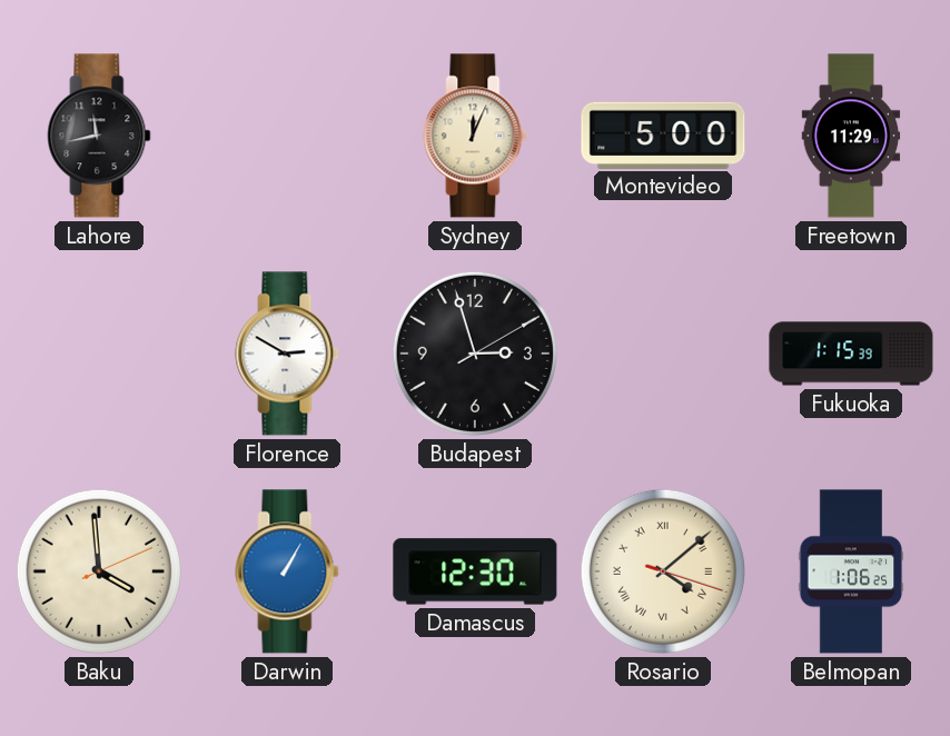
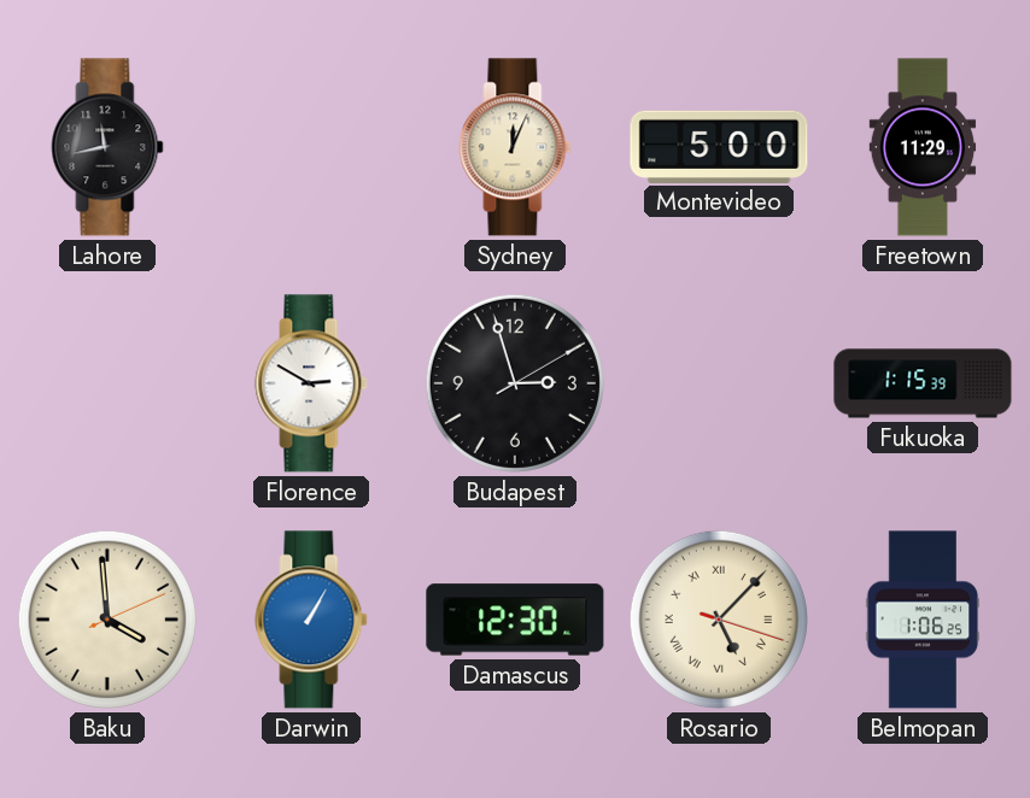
Rosario: 4:08 -> 5:07
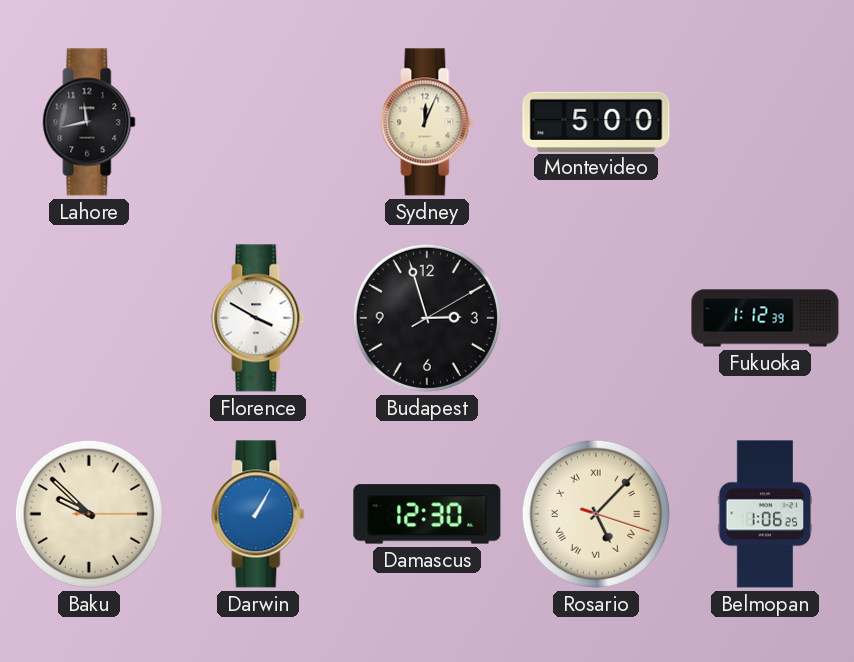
Freetown: 11:29 -> none
Florence: 2:50 -> 3:50
Fukuoka: 1:15 -> 1:12
Baku: 3:59 -> 9:52
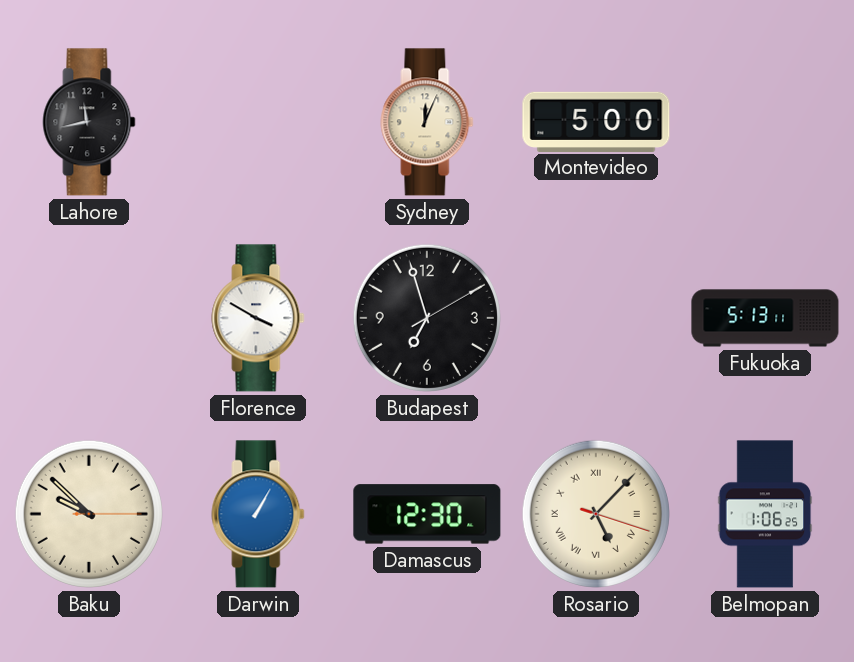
Budapest: 2:57 -> 6:57
Fukuoka: 1:12 -> 5:13
